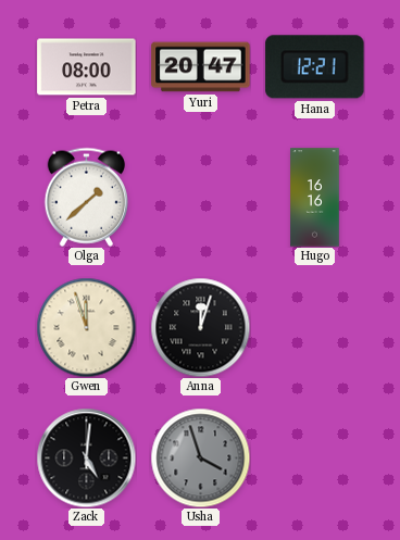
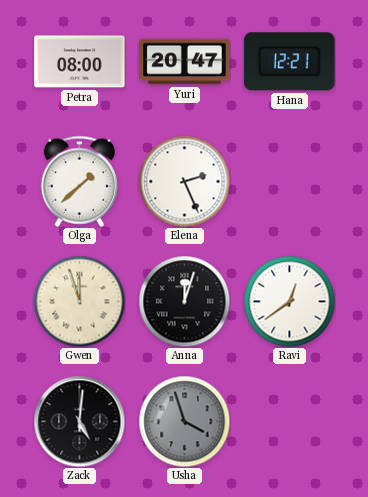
Elena: none -> 2:26
Hugo: 16:16 -> none
Ravi: none -> 12:39
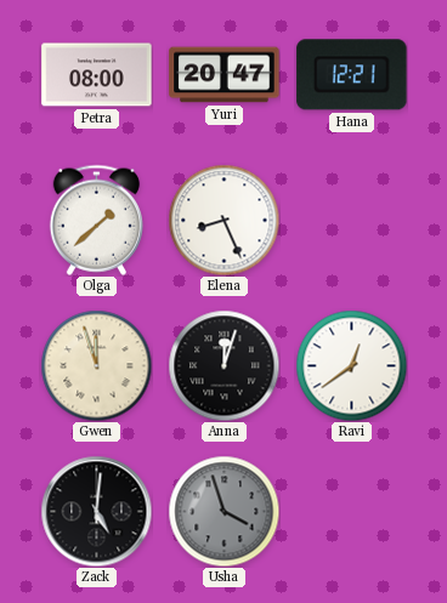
Elena: 2:26 -> 8:26
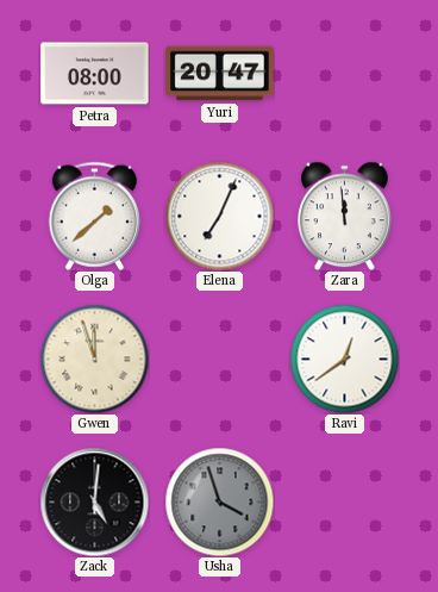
Hana: 12:21 -> none
Elena: 8:26 -> 7:04
Zara: none -> 11:59
Anna: 12:03 -> none
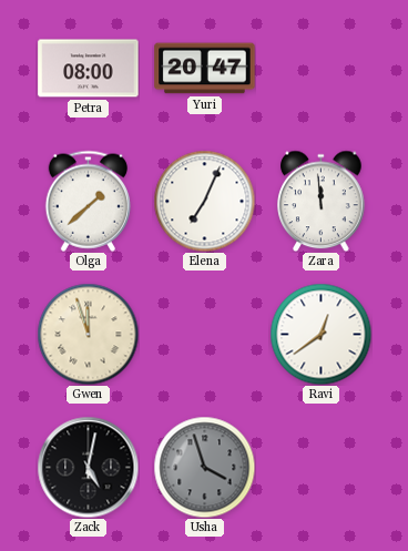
Zack: 5:01 -> 5:02
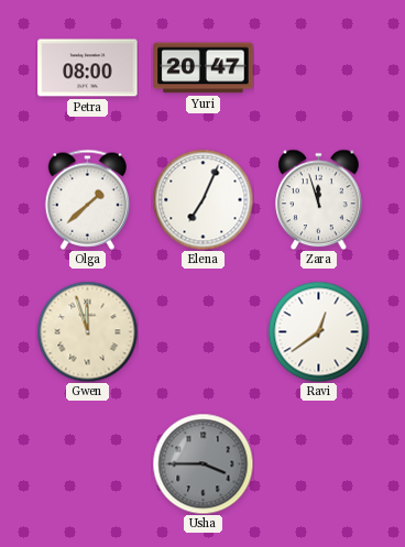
Zara: 11:59 -> 11:57
Zack: 5:02 -> none
Usha: 3:57 -> 3:45
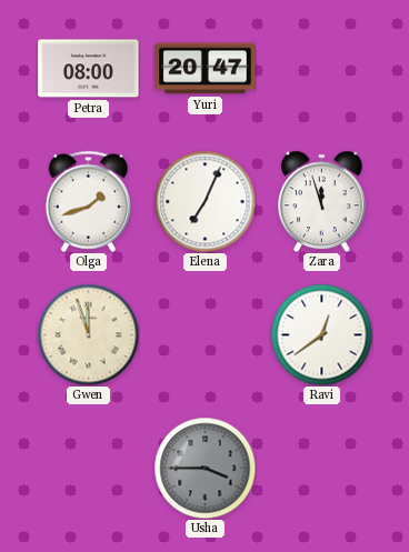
Olga: 1:38 -> 1:42
